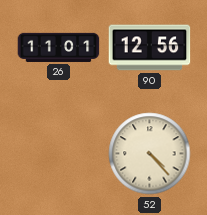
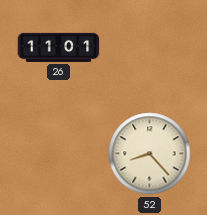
90: 12:56 -> none
52: 4:23 -> 8:23
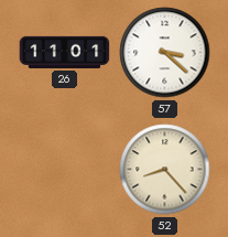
57: none -> 3:22
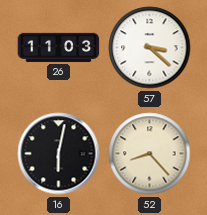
26: 11:01 -> 11:03
16: none -> 6:02
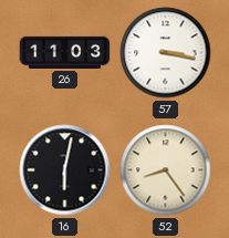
57: 3:22 -> 3:17
52: 8:23 -> 8:24
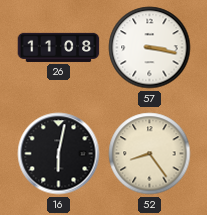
26: 11:03 -> 11:08
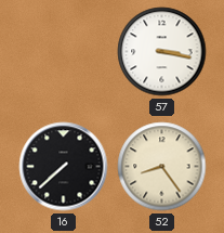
26: 11:08 -> none
16: 6:02 -> 7:38
